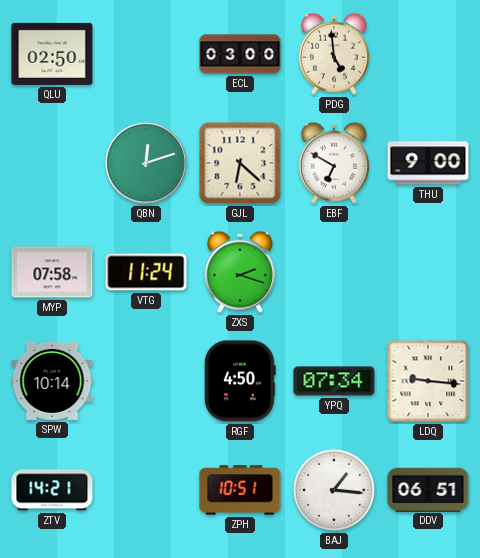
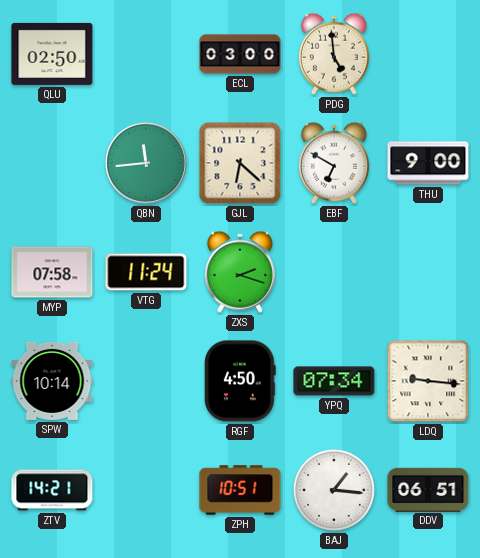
QBN: 12:12 -> 11:44
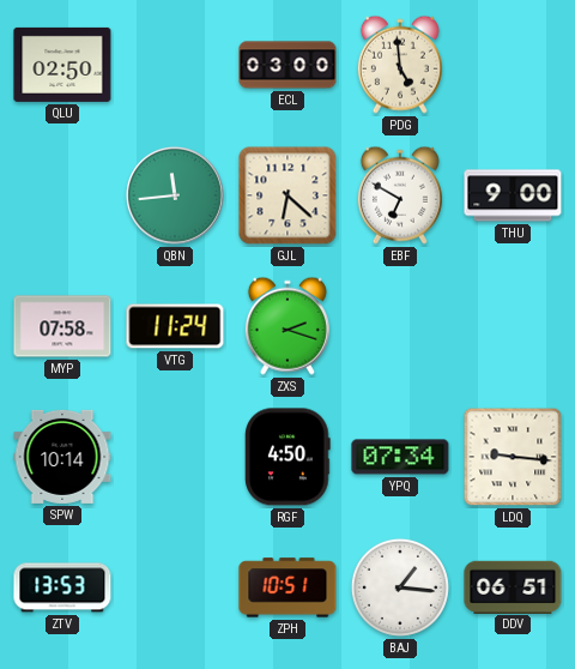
ZTV: 14:21 -> 13:53
